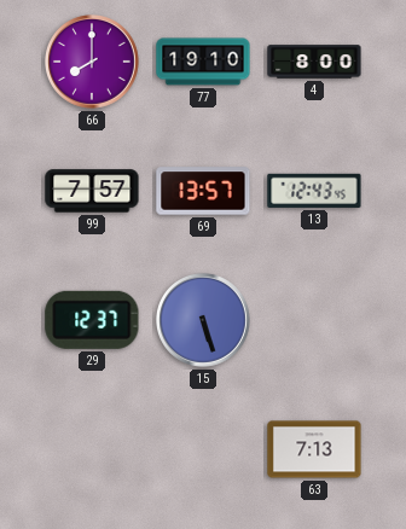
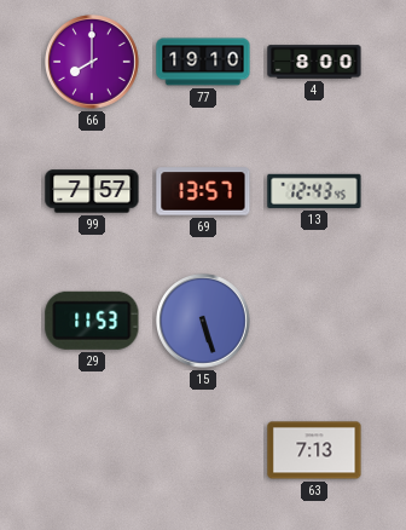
29: 12:37 -> 11:53
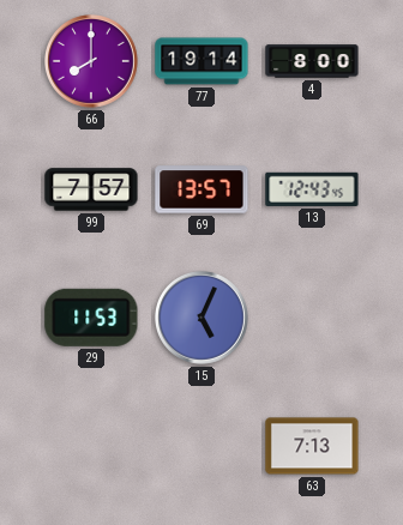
77: 19:10 -> 19:14
15: 5:27 -> 5:04
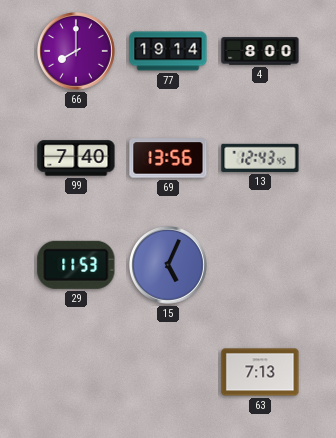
99: 7:57 -> 7:40
69: 13:57 -> 13:56
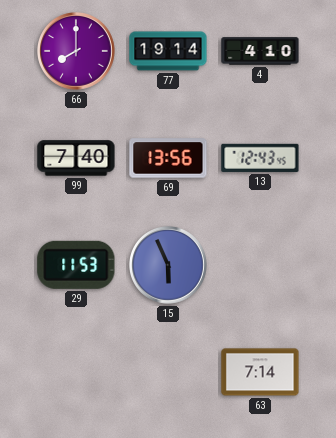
4: 8:00 -> 4:10
15: 5:04 -> 5:56
63: 7:13 -> 7:14
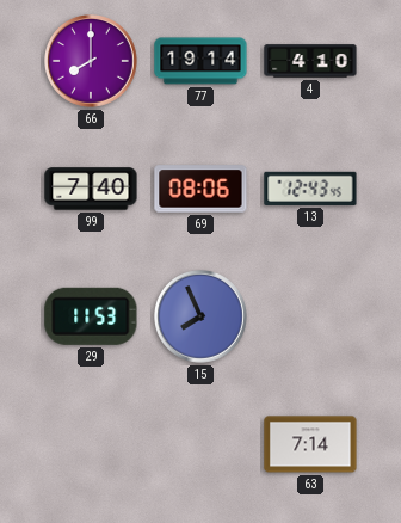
69: 13:56 -> 08:06
15: 5:56 -> 7:56
